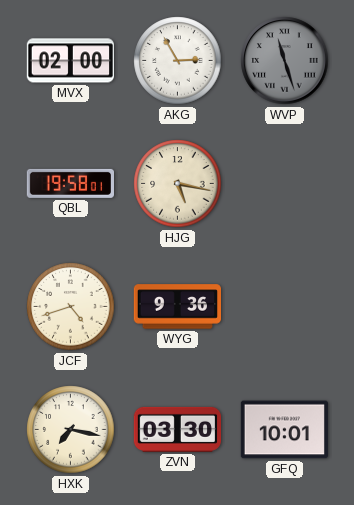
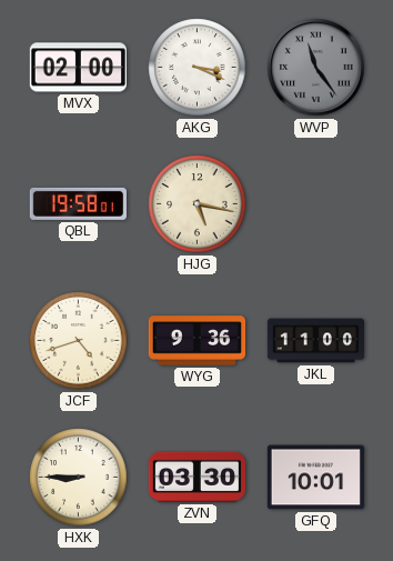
AKG: 2:55 -> 3:19
WVP: 11:27 -> 11:24
JKL: none -> 11:00
HXK: 7:17 -> 8:45
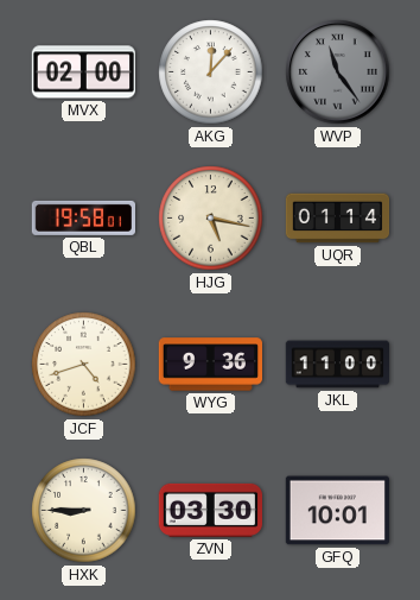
AKG: 3:19 -> 12:07
UQR: none -> 01:14
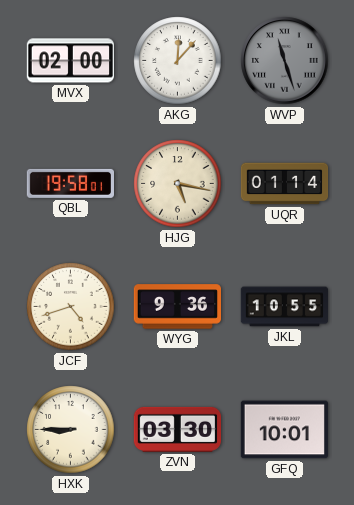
WVP: 11:24 -> 11:27
JKL: 11:00 -> 10:55
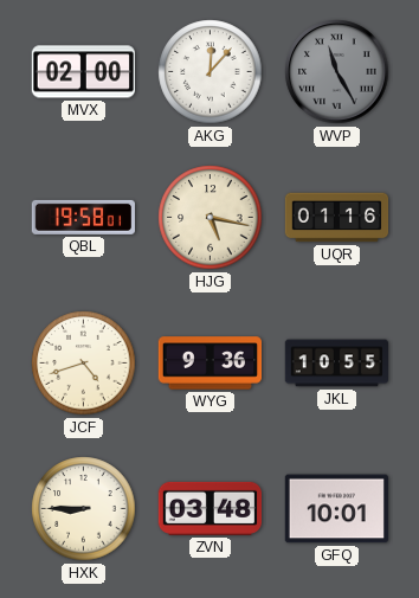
WVP: 11:27 -> 11:25
UQR: 01:14 -> 01:16
ZVN: 03:30 -> 03:48
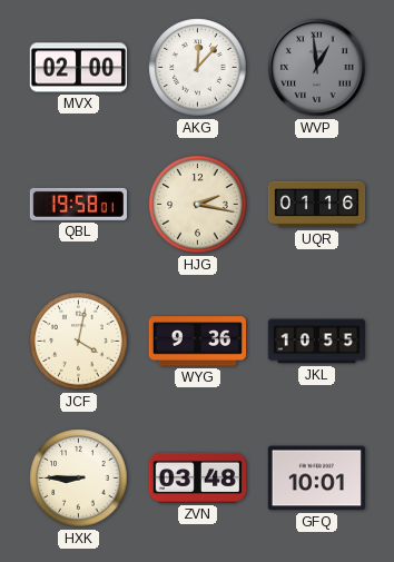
WVP: 11:25 -> 12:59
HJG: 5:17 -> 2:17
JCF: 4:42 -> 4:02
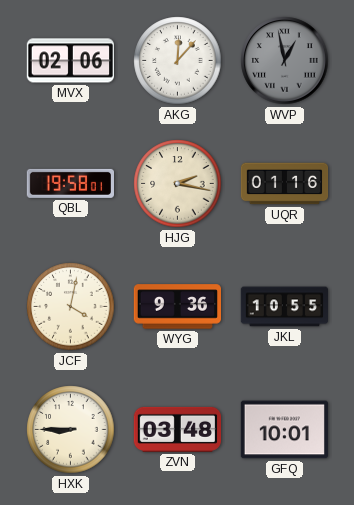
MVX: 02:00 -> 02:06
WVP: 12:59 -> 12:58
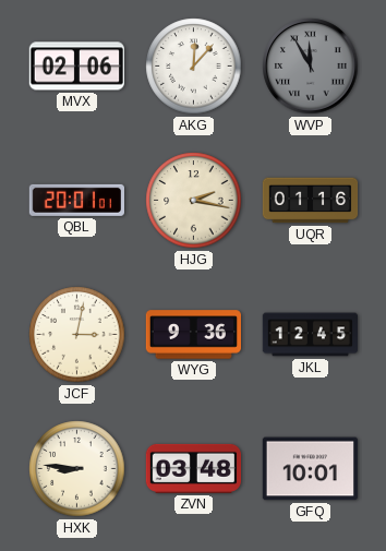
WVP: 12:58 -> 11:55
QBL: 19:58 -> 20:01
JCF: 4:02 -> 3:02
JKL: 10:55 -> 12:45
HXK: 8:45 -> 8:46
